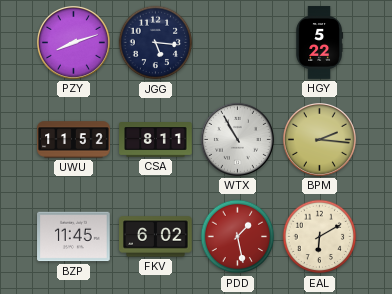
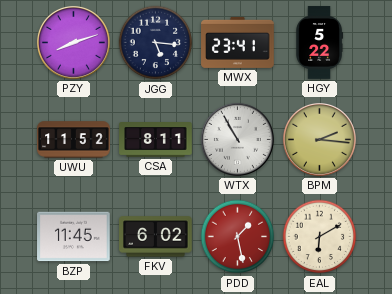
MWX: none -> 23:41
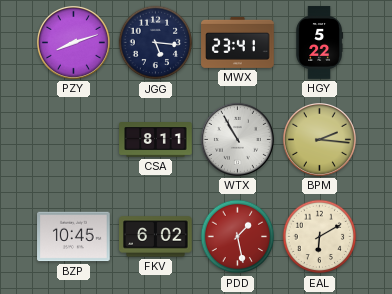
UWU: 11:52 -> none
BZP: 11:45 -> 10:45
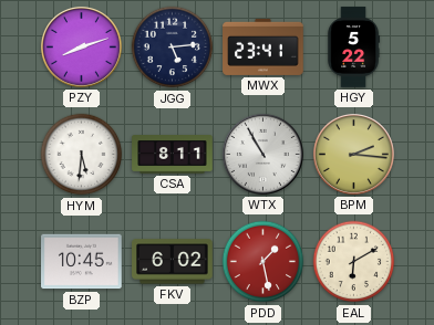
JGG: 5:16 -> 5:14
HYM: none -> 5:31
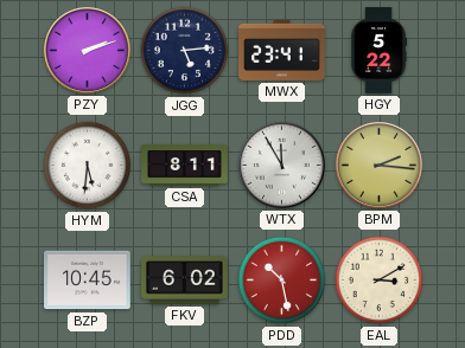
PZY: 8:12 -> 2:12
WTX: 10:55 -> 11:55
PDD: 1:28 -> 10:28
EAL: 6:10 -> 3:10
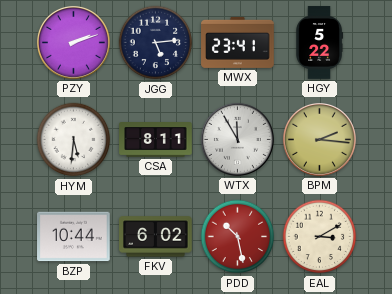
BZP: 10:45 -> 10:44
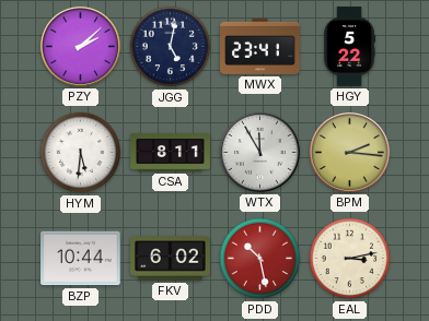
PZY: 2:12 -> 2:08
JGG: 5:14 -> 5:02
EAL: 3:10 -> 3:13
